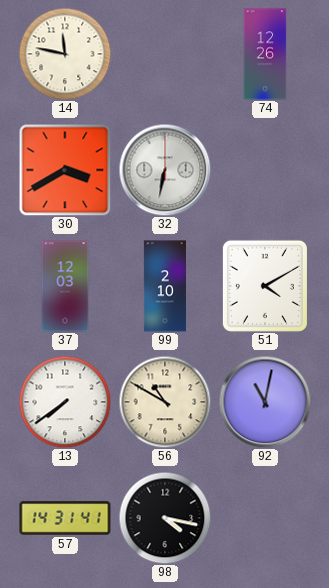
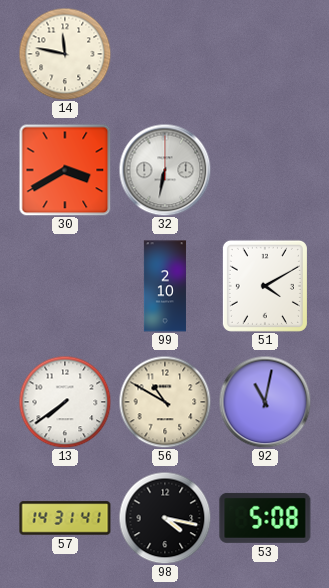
74: 12:26 -> none
37: 12:03 -> none
53: none -> 5:08
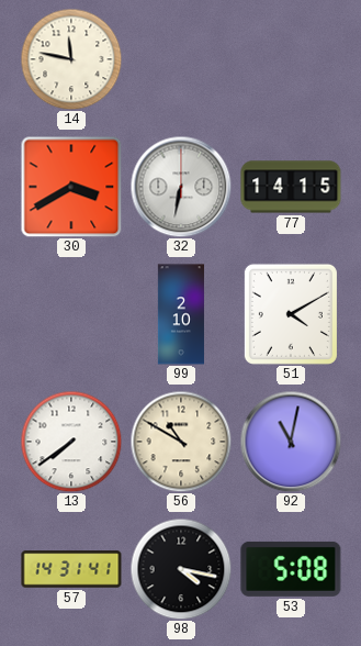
77: none -> 14:15
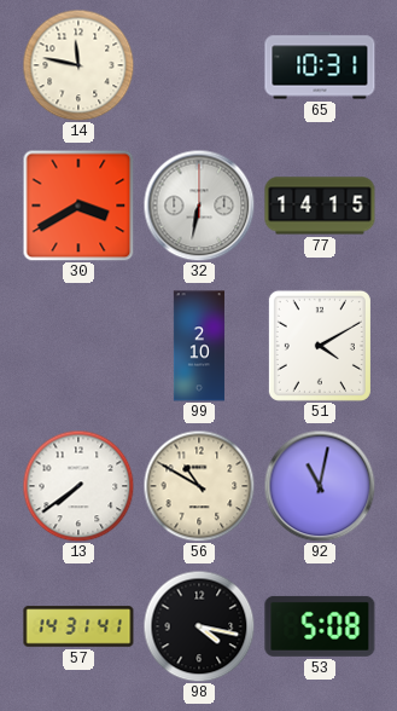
65: none -> 10:31
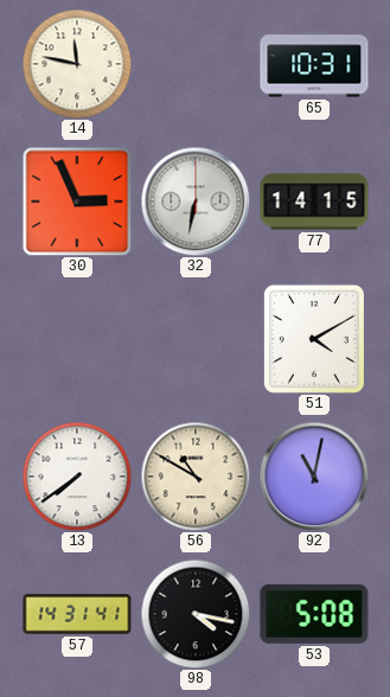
30: 3:40 -> 2:56
99: 2:10 -> none
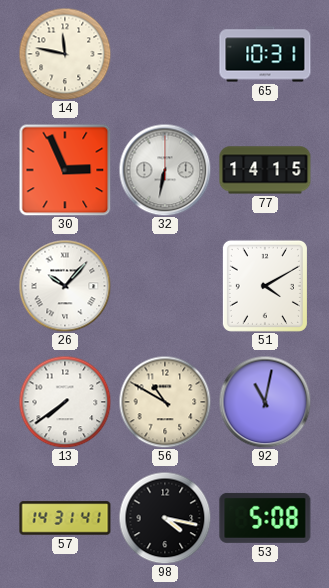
26: none -> 10:07
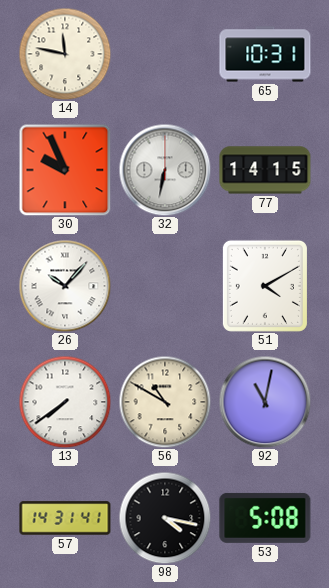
30: 2:56 -> 9:56
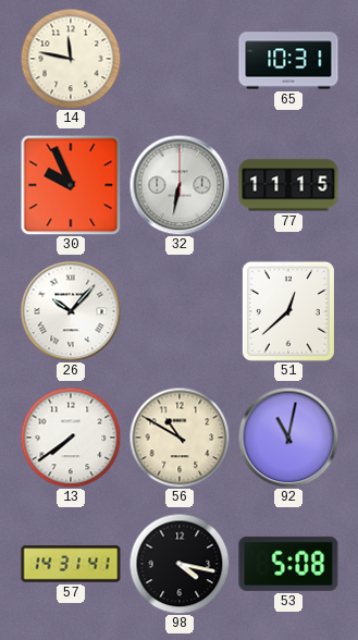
77: 14:15 -> 11:15
51: 4:10 -> 12:38
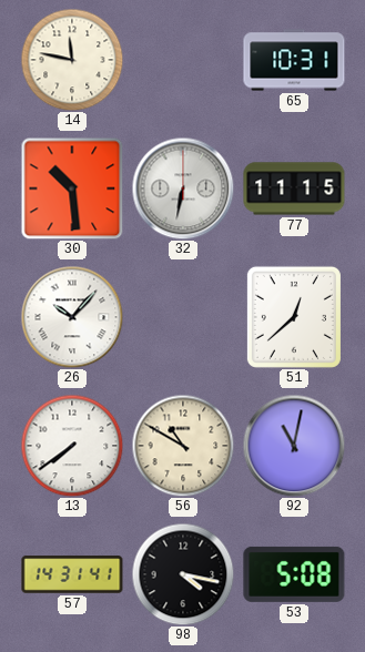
30: 9:56 -> 10:29
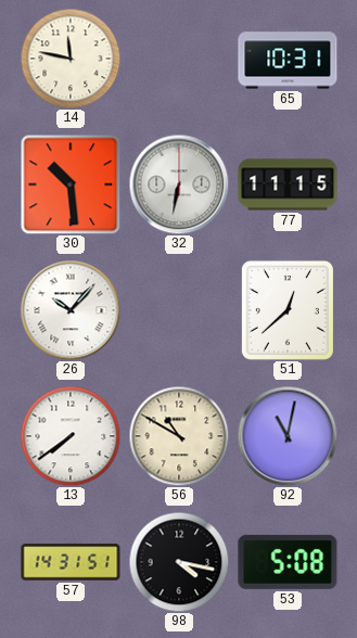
57: 14:31:41 -> 14:31:51
